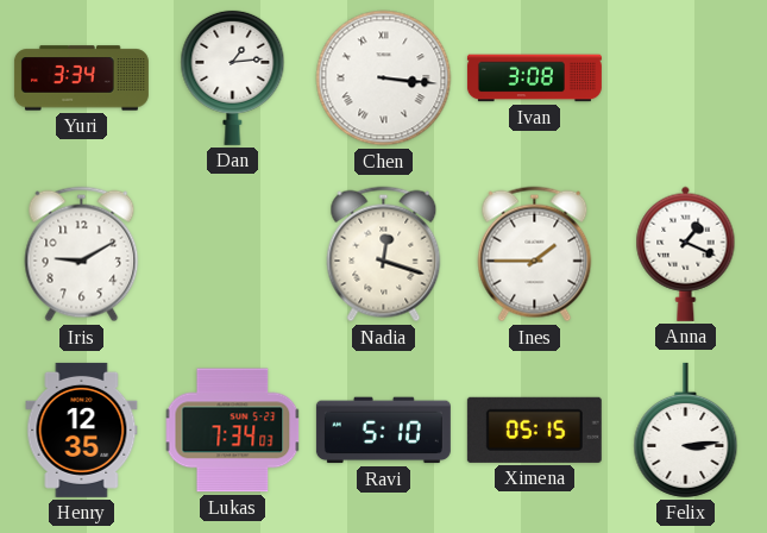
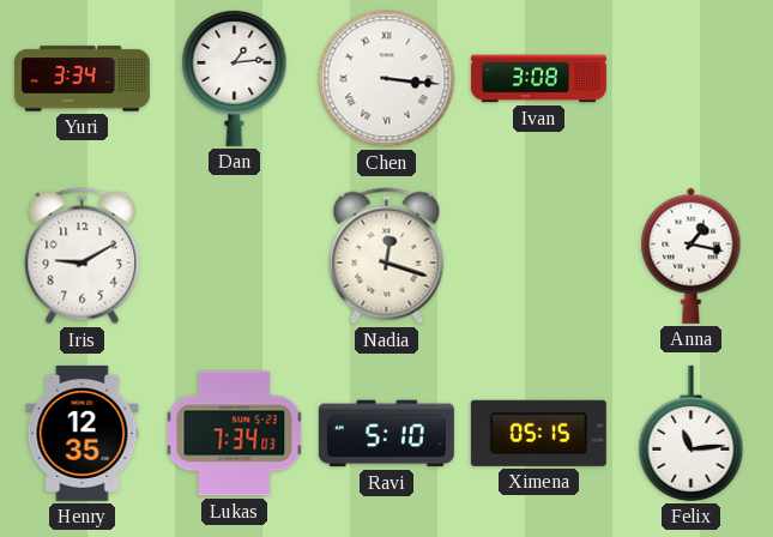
Ines: 1:45 -> none
Anna: 1:19 -> 1:17
Felix: 3:14 -> 11:14
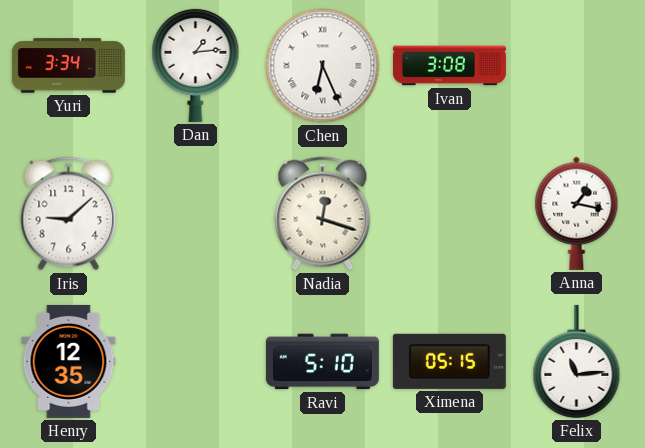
Chen: 3:16 -> 6:26
Iris: 9:10 -> 9:08
Lukas: 7:34 -> none
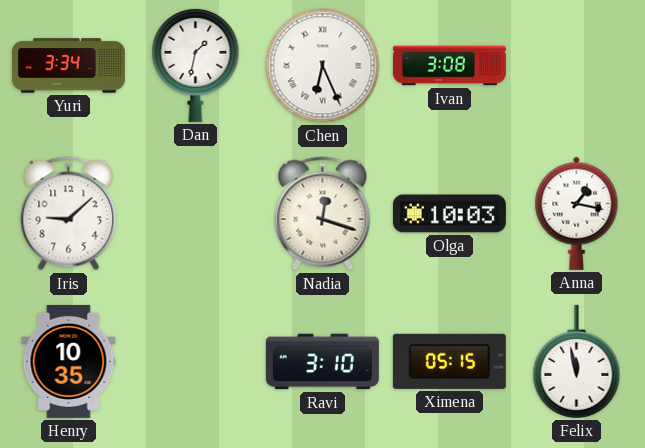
Dan: 1:14 -> 1:32
Olga: none -> 10:03
Henry: 12:35 -> 10:35
Ravi: 5:10 -> 3:10
Felix: 11:14 -> 11:58
